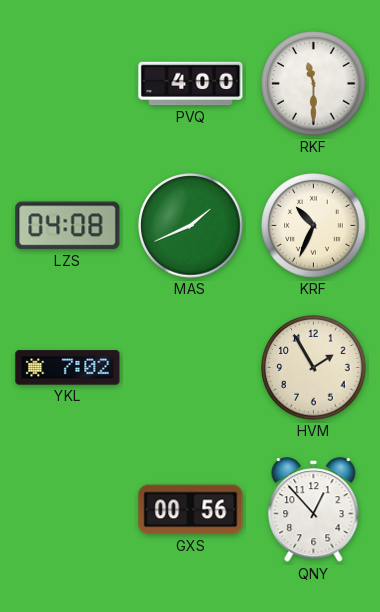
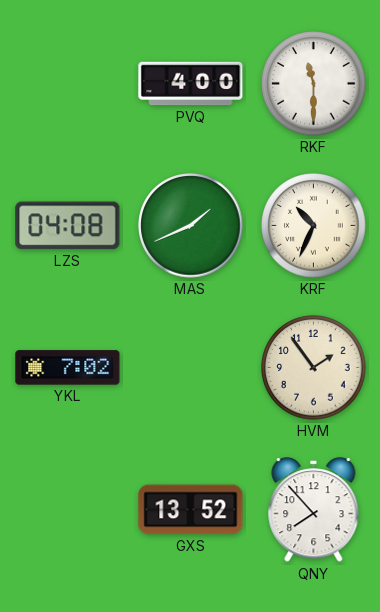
HVM: 1:55 -> 1:54
GXS: 00:56 -> 13:52
QNY: 12:53 -> 7:53
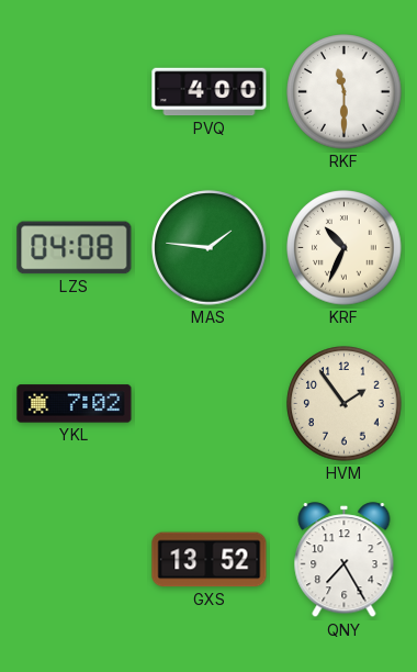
MAS: 1:41 -> 1:46
QNY: 7:53 -> 7:25
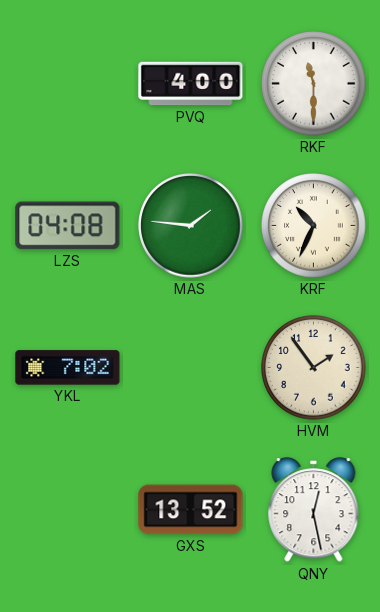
QNY: 7:25 -> 12:28
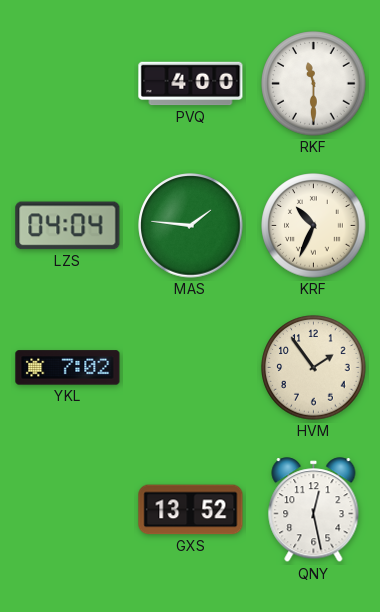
LZS: 04:08 -> 04:04
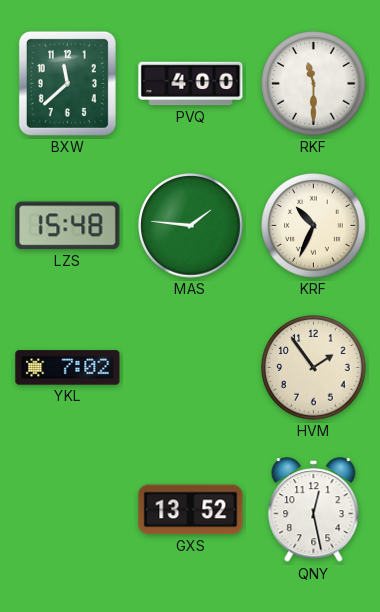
BXW: none -> 11:38
LZS: 04:04 -> 15:48
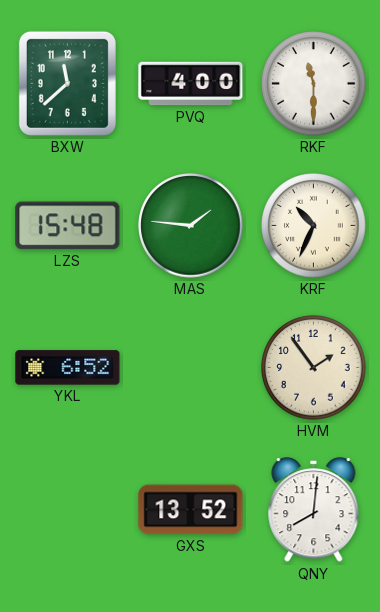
YKL: 7:02 -> 6:52
QNY: 12:28 -> 8:01
